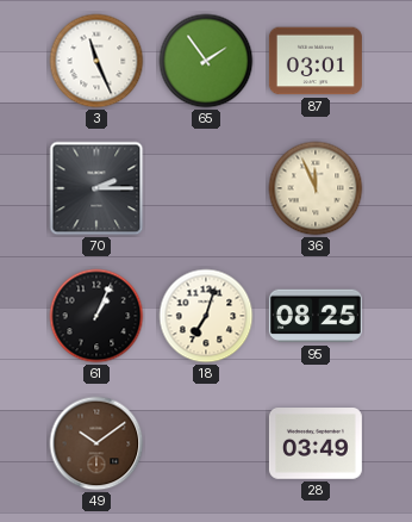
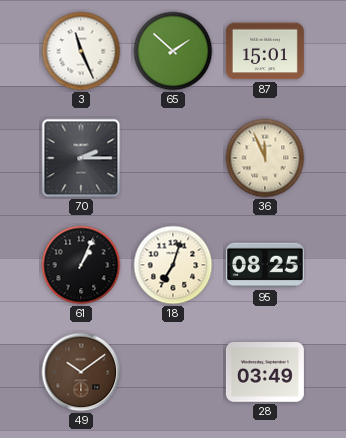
65: 1:54 -> 1:52
87: 03:01 -> 15:01
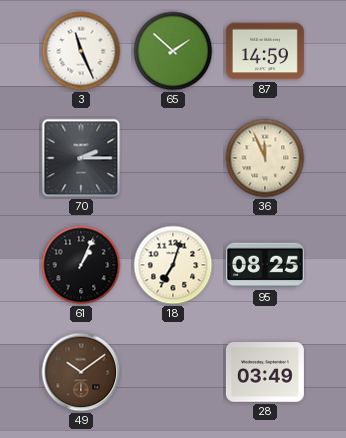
87: 15:01 -> 14:59
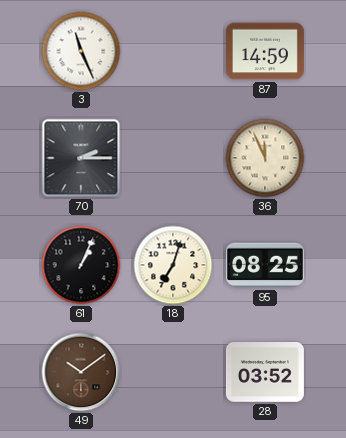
65: 1:52 -> none
28: 03:49 -> 03:52
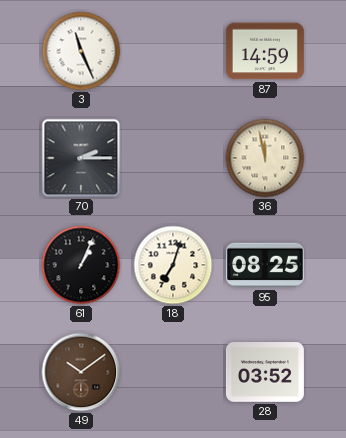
36: 11:56 -> 11:58
